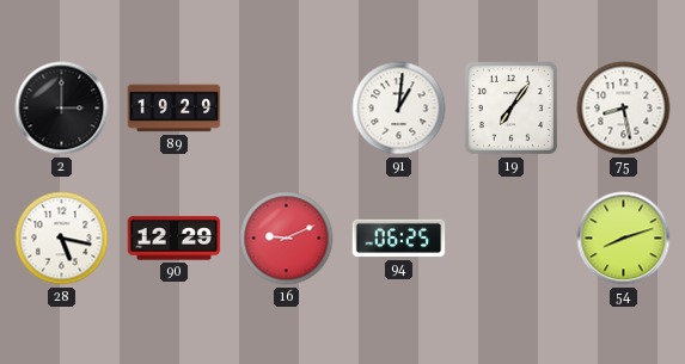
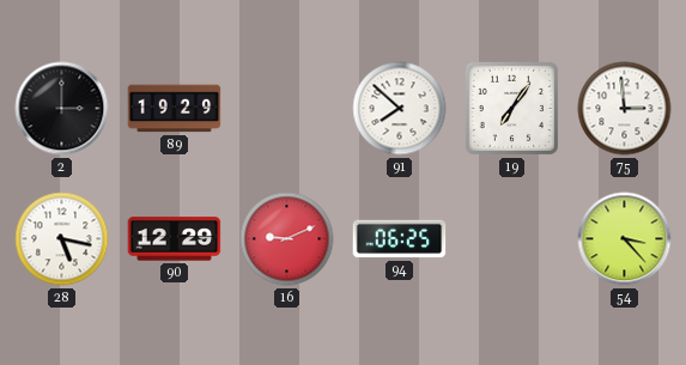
91: 1:01 -> 7:52
75: 8:28 -> 2:59
54: 8:12 -> 3:23
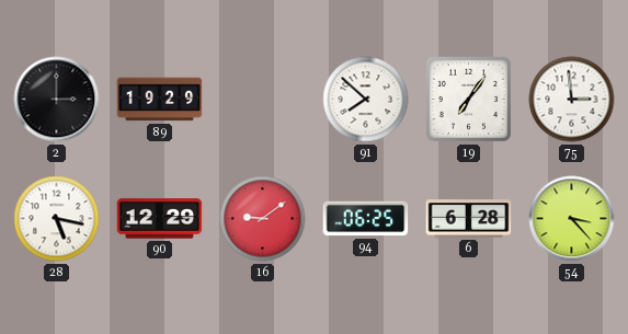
16: 9:11 -> 9:09
6: none -> 6:28
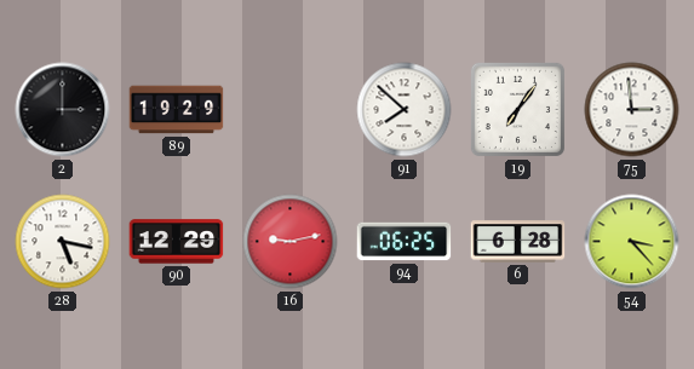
16: 9:09 -> 9:13
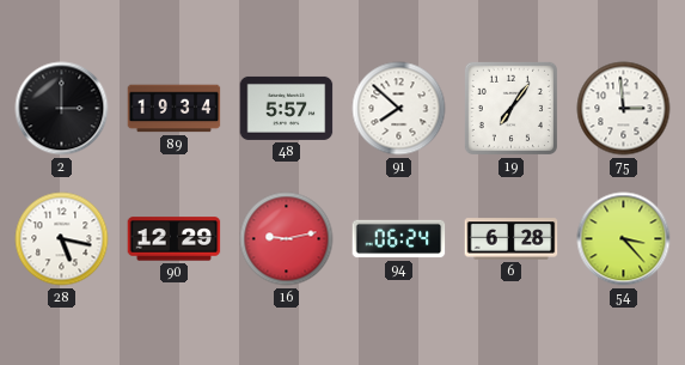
89: 19:29 -> 19:34
48: none -> 5:57
94: 06:25 -> 06:24
